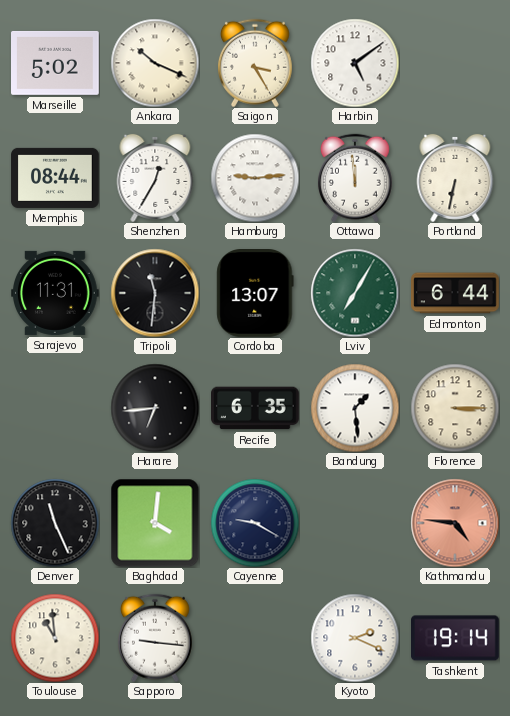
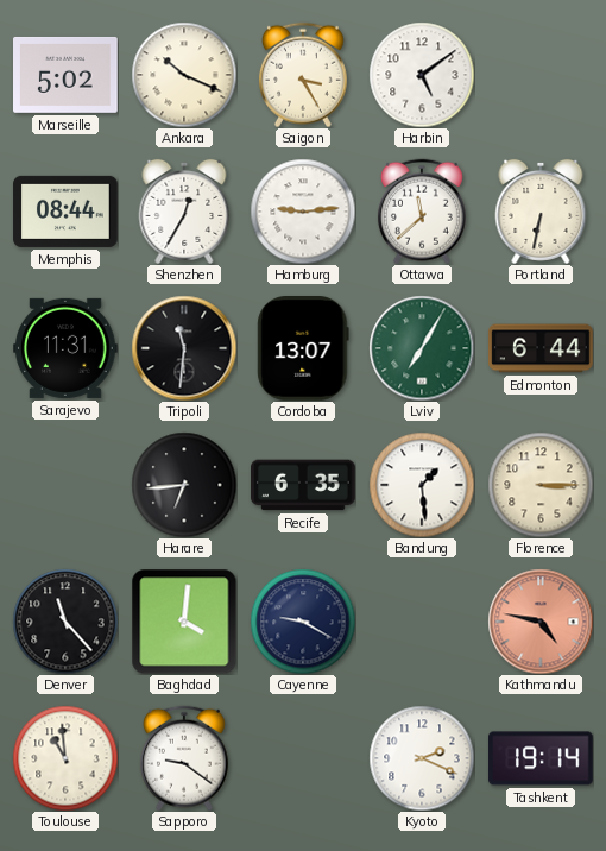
Ottawa: 11:59 -> 11:38
Denver: 11:26 -> 11:23
Kathmandu: 4:46 -> 4:47
Sapporo: 9:16 -> 9:21
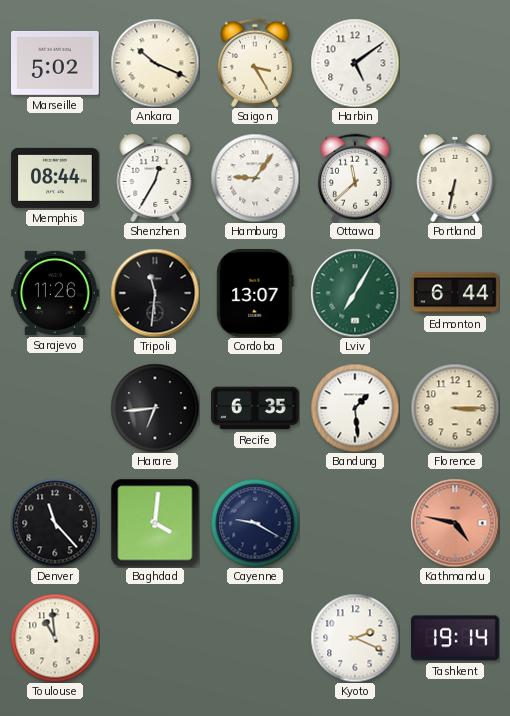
Hamburg: 9:14 -> 9:06
Sarajevo: 11:31 -> 11:26
Sapporo: 9:21 -> none
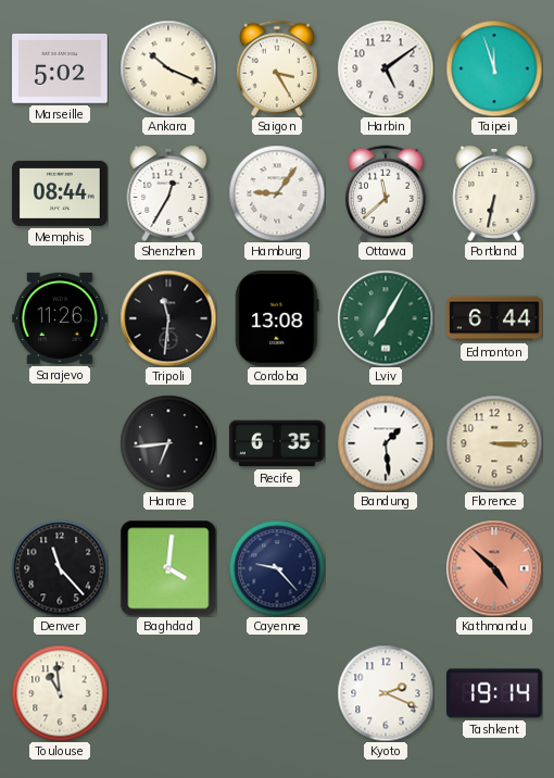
Taipei: none -> 11:57
Cordoba: 13:07 -> 13:08
Cayenne: 9:20 -> 9:23
Kathmandu: 4:47 -> 4:52
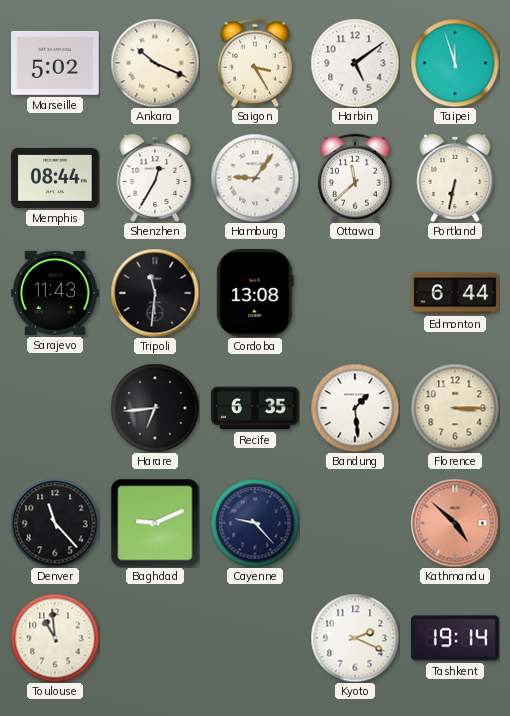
Sarajevo: 11:26 -> 11:43
Lviv: 7:05 -> none
Baghdad: 4:01 -> 9:11
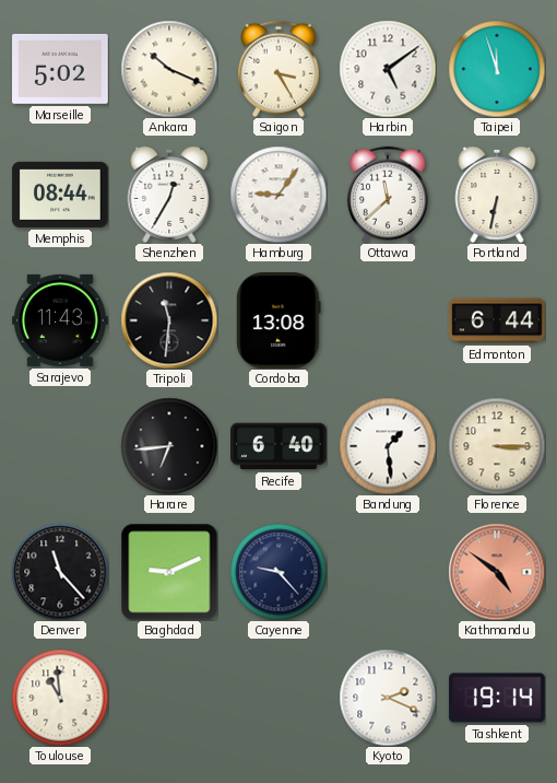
Recife: 6:35 -> 6:40
Kathmandu: 4:52 -> 4:51
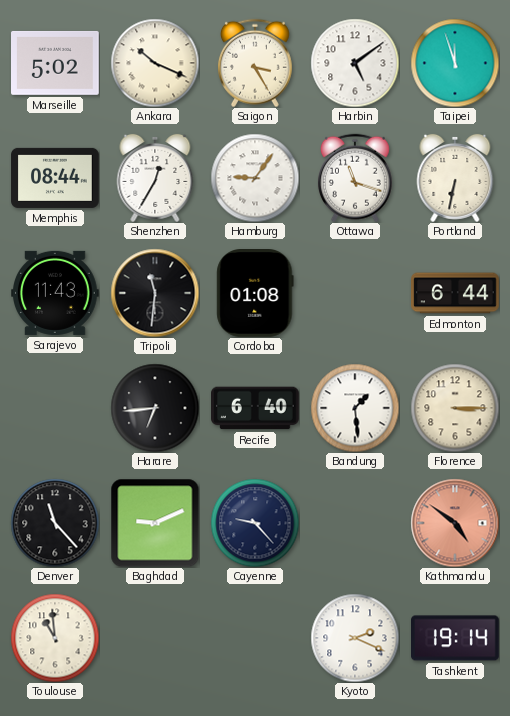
Ottawa: 11:38 -> 11:18
Cordoba: 13:08 -> 01:08
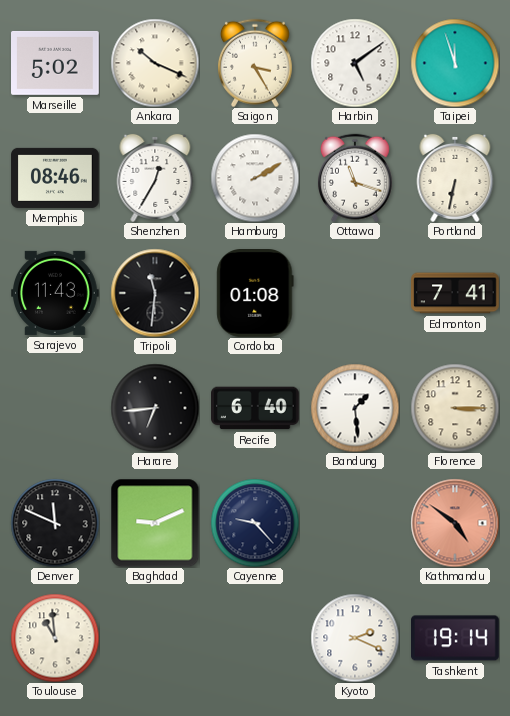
Memphis: 08:44 -> 08:46
Hamburg: 9:06 -> 2:10
Edmonton: 6:44 -> 7:41
Denver: 11:23 -> 11:49
